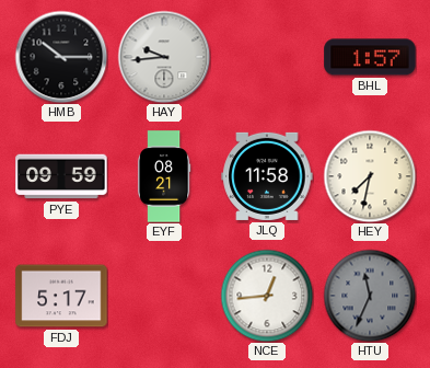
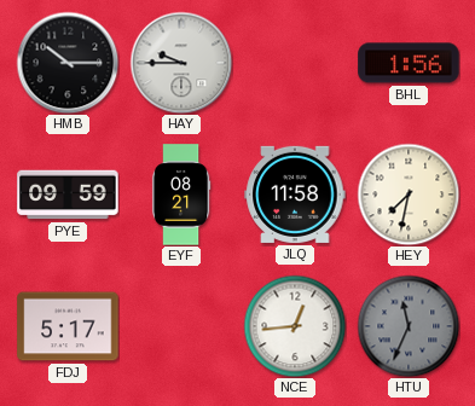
HAY: 9:44 -> 9:45
BHL: 1:57 -> 1:56
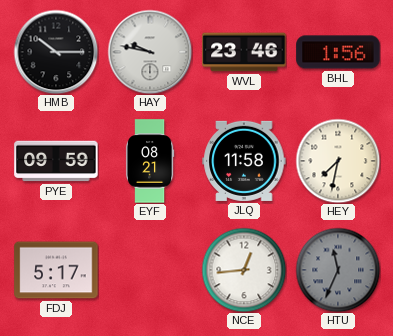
HAY: 9:45 -> 9:47
WVL: none -> 23:46
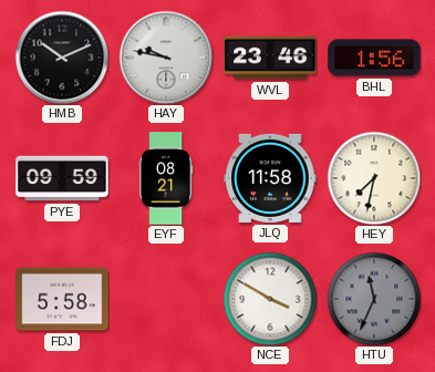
HMB: 10:15 -> 10:11
FDJ: 5:17 -> 5:58
NCE: 12:44 -> 3:50
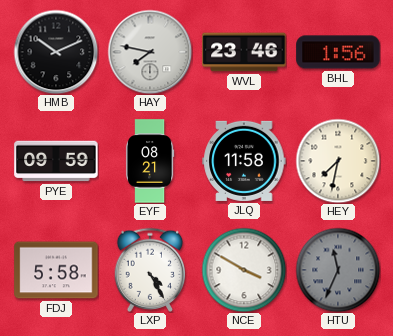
HAY: 9:47 -> 7:47
LXP: none -> 4:25
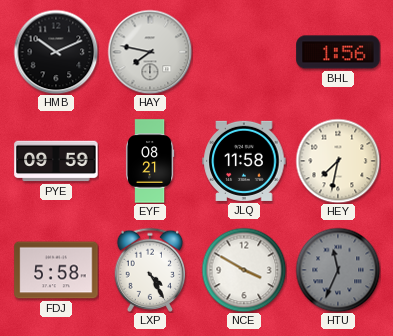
WVL: 23:46 -> none
